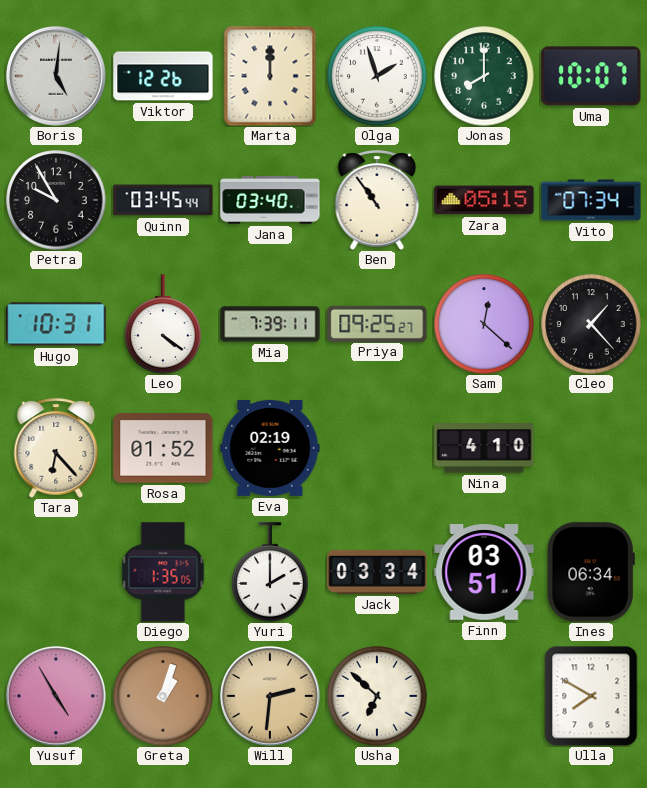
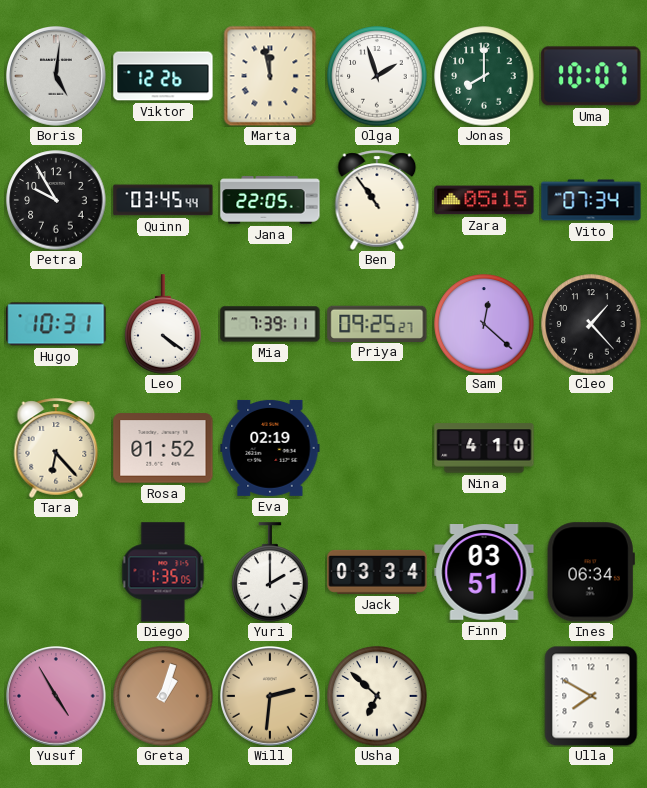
Marta: 12:00 -> 11:58
Jana: 03:40 -> 22:05
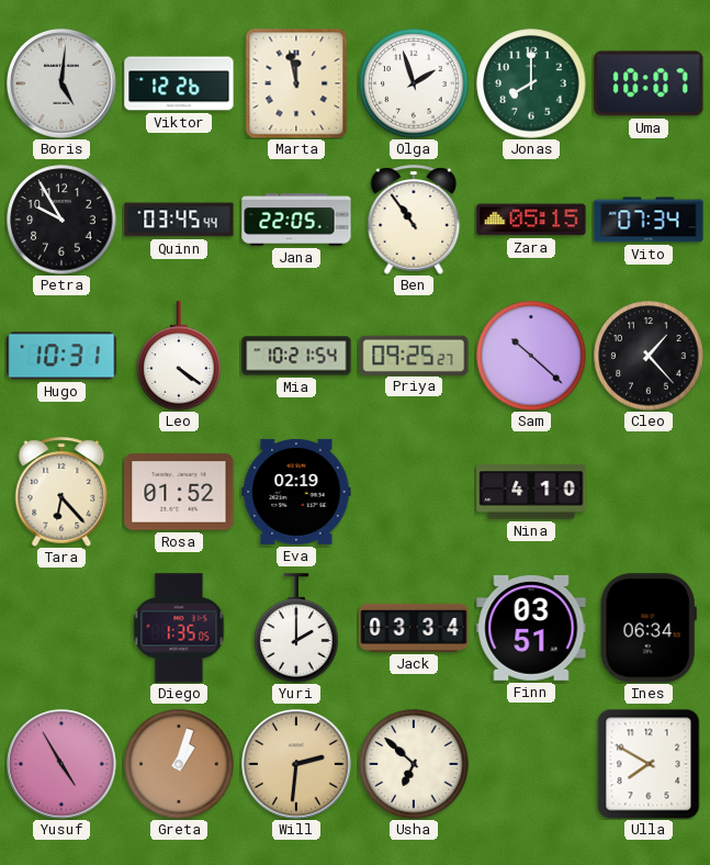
Mia: 7:39 -> 10:21
Sam: 12:22 -> 10:22
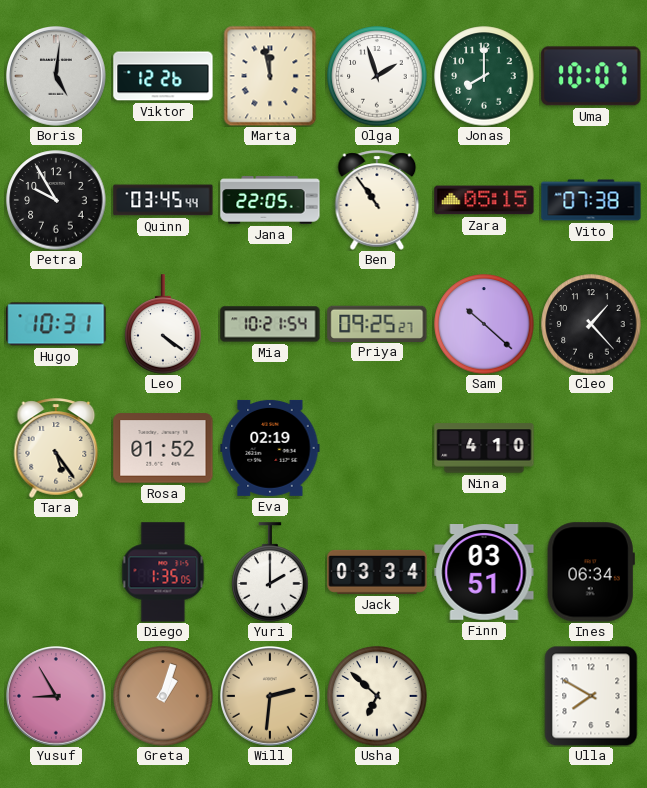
Vito: 07:34 -> 07:38
Tara: 6:23 -> 5:24
Yusuf: 4:55 -> 8:55
